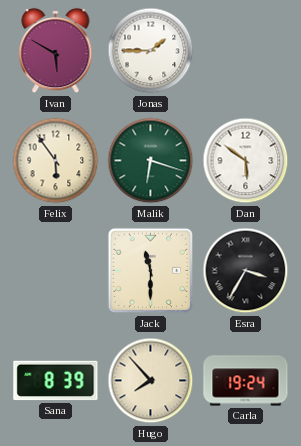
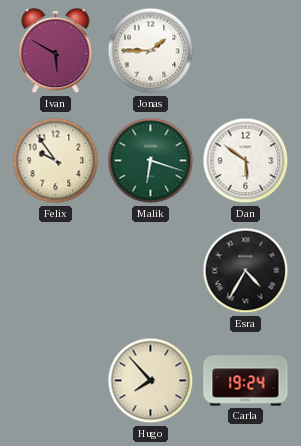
Felix: 5:54 -> 9:54
Jack: 11:30 -> none
Esra: 3:35 -> 4:35
Sana: 8:39 -> none
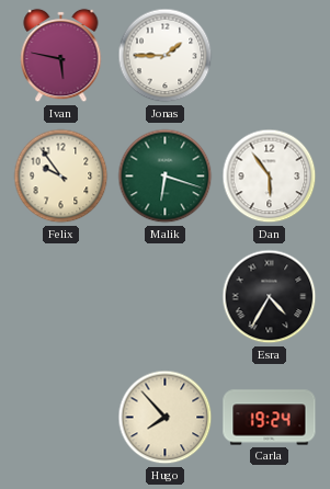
Ivan: 5:50 -> 5:47
Dan: 5:51 -> 5:54
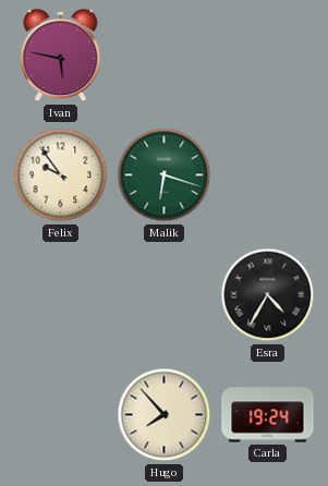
Jonas: 1:45 -> none
Dan: 5:54 -> none
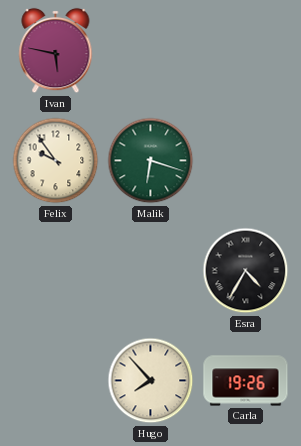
Carla: 19:24 -> 19:26
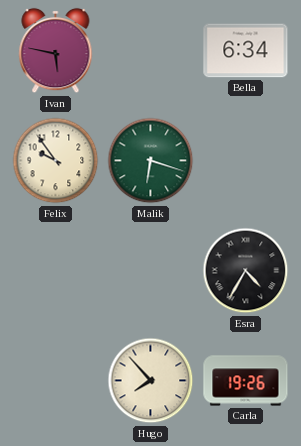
Bella: none -> 6:34
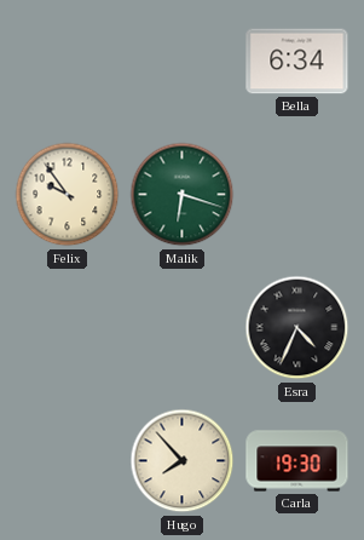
Ivan: 5:47 -> none
Esra: 4:35 -> 4:34
Carla: 19:26 -> 19:30
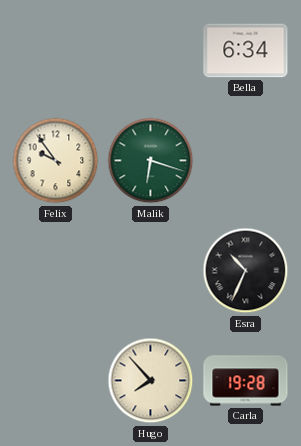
Esra: 4:34 -> 10:34
Carla: 19:30 -> 19:28
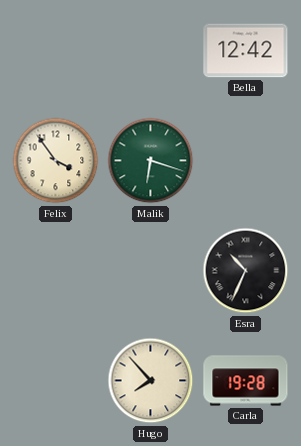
Bella: 6:34 -> 12:42
Felix: 9:54 -> 3:54
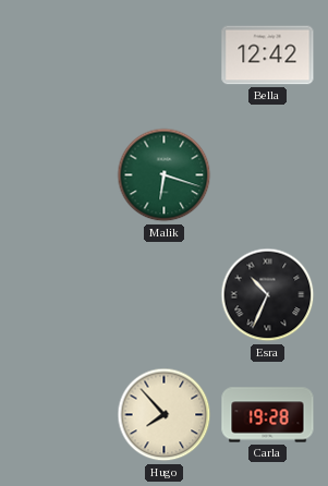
Felix: 3:54 -> none
